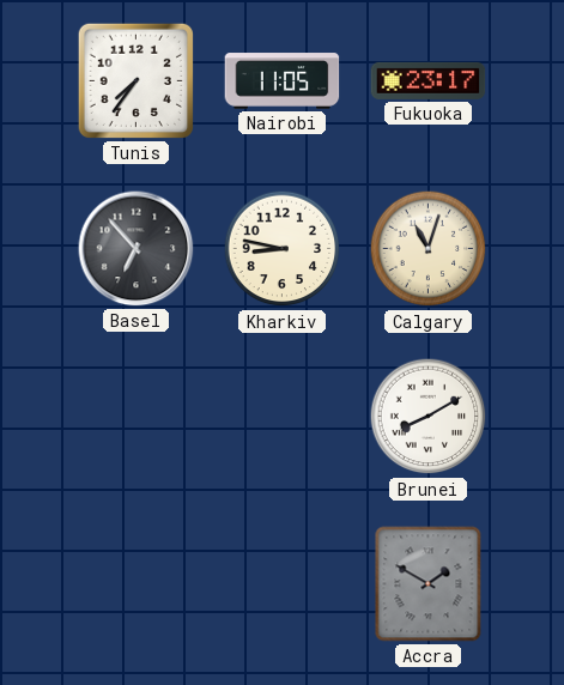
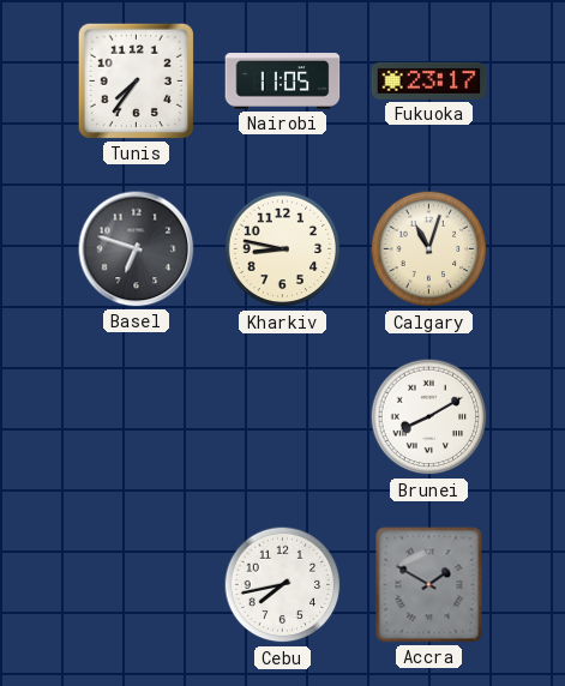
Basel: 6:53 -> 6:48
Cebu: none -> 7:43
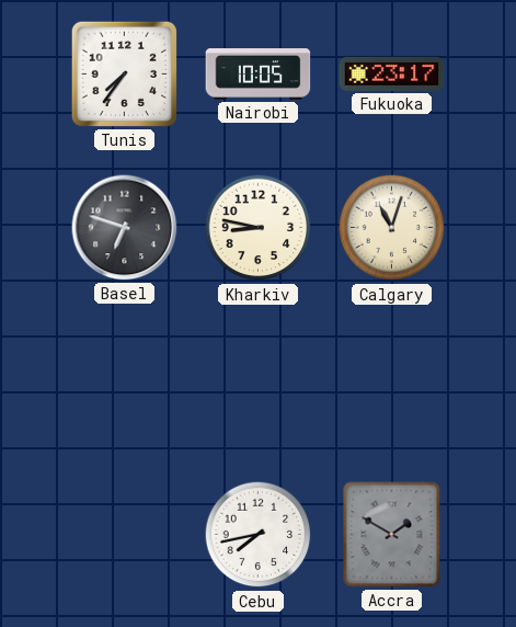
Nairobi: 11:05 -> 10:05
Brunei: 8:10 -> none
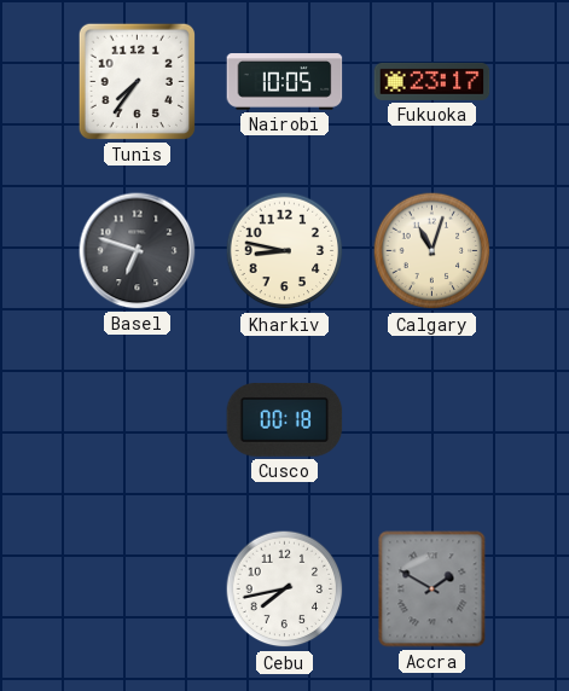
Cusco: none -> 00:18
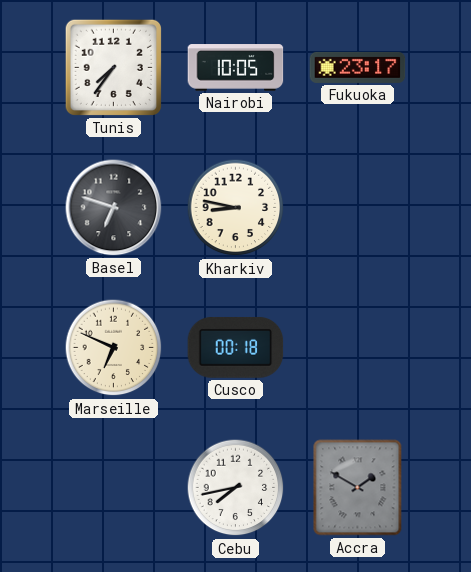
Calgary: 11:03 -> none
Marseille: none -> 6:49
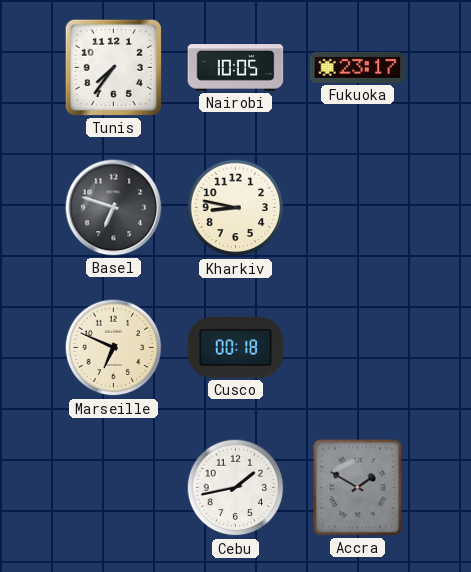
Cebu: 7:43 -> 1:43
